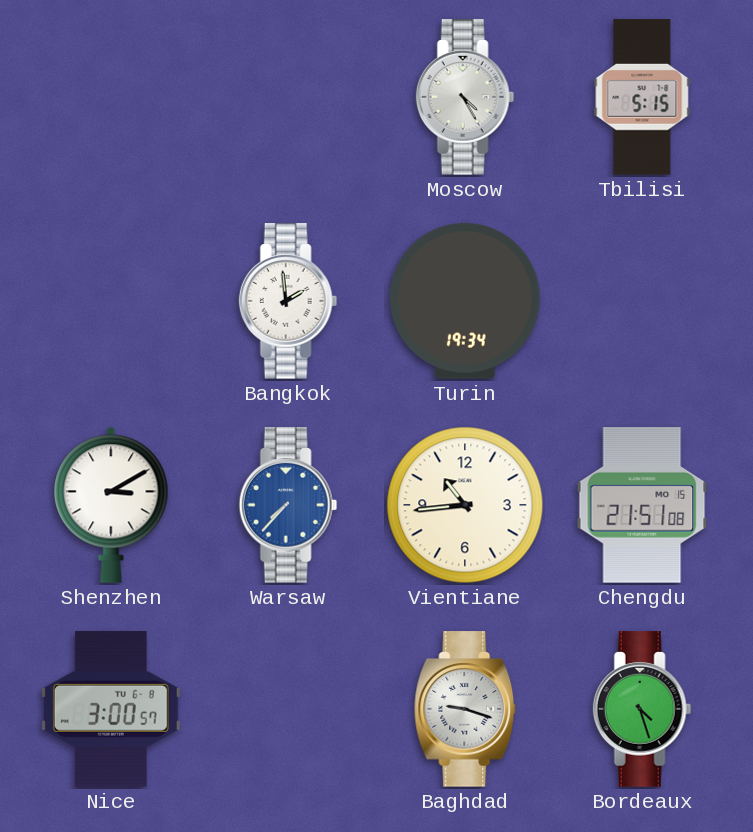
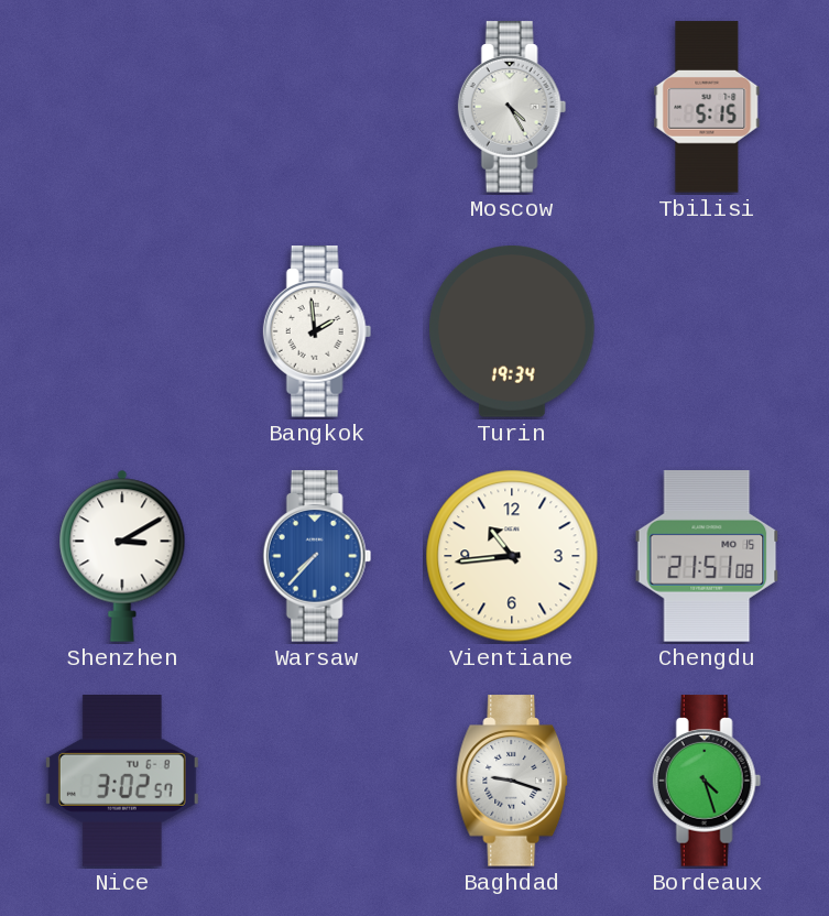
Nice: 3:00 -> 3:02
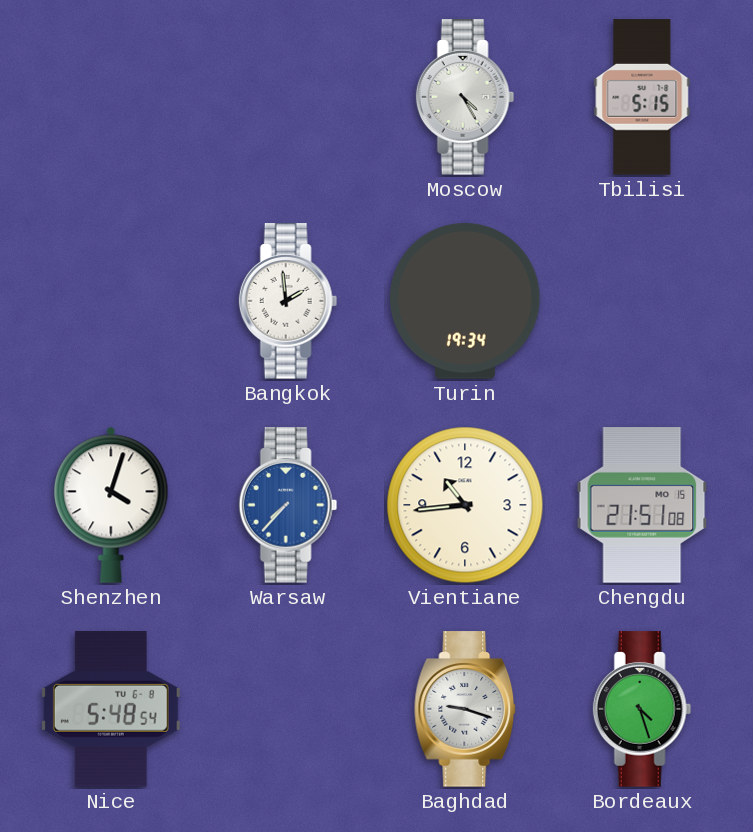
Shenzhen: 3:10 -> 4:03
Nice: 3:02 -> 5:48
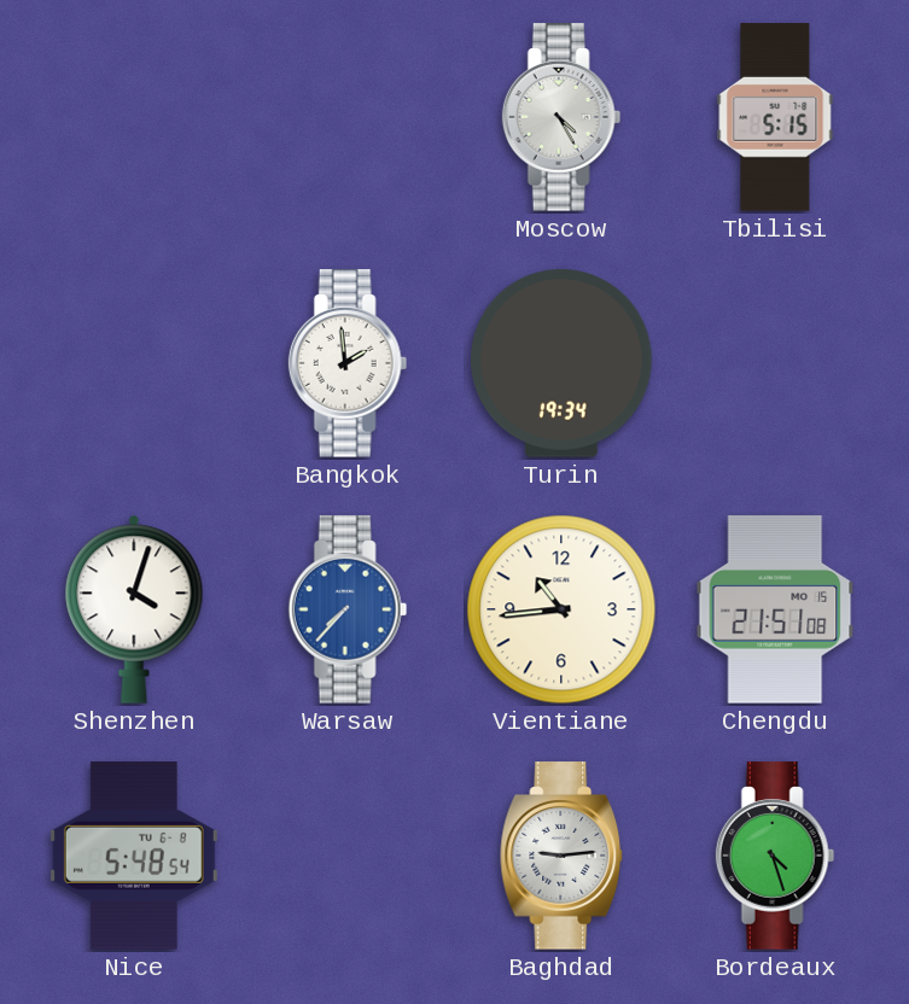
Baghdad: 9:18 -> 9:14
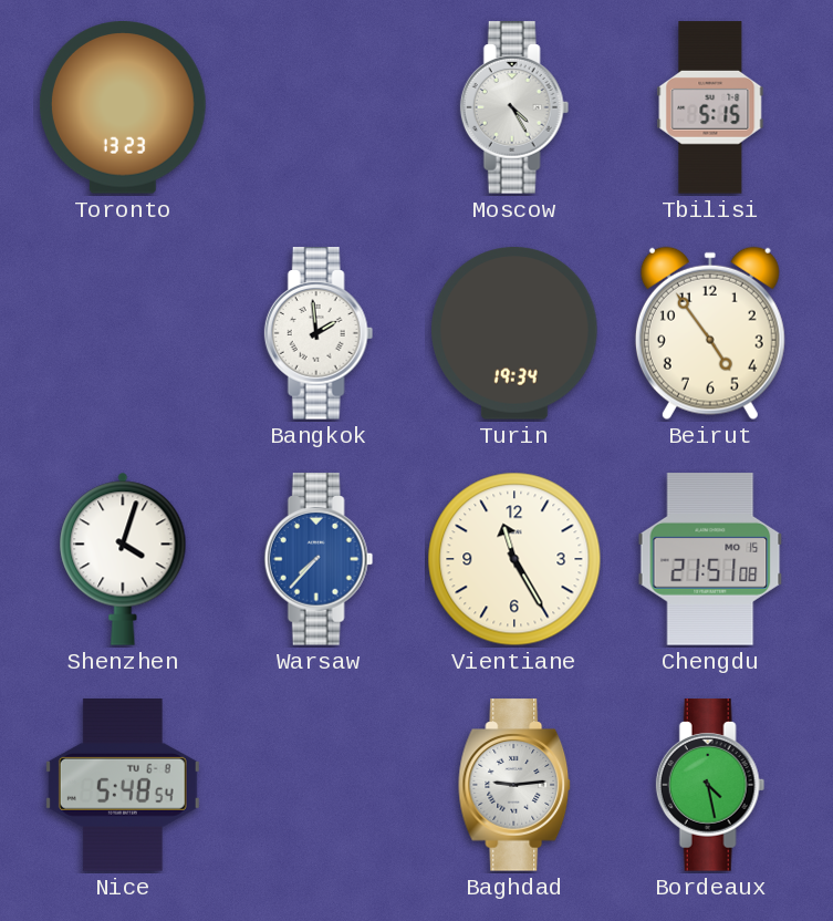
Toronto: none -> 13:23
Beirut: none -> 4:54
Vientiane: 10:44 -> 11:25
Bordeaux: 4:27 -> 4:28
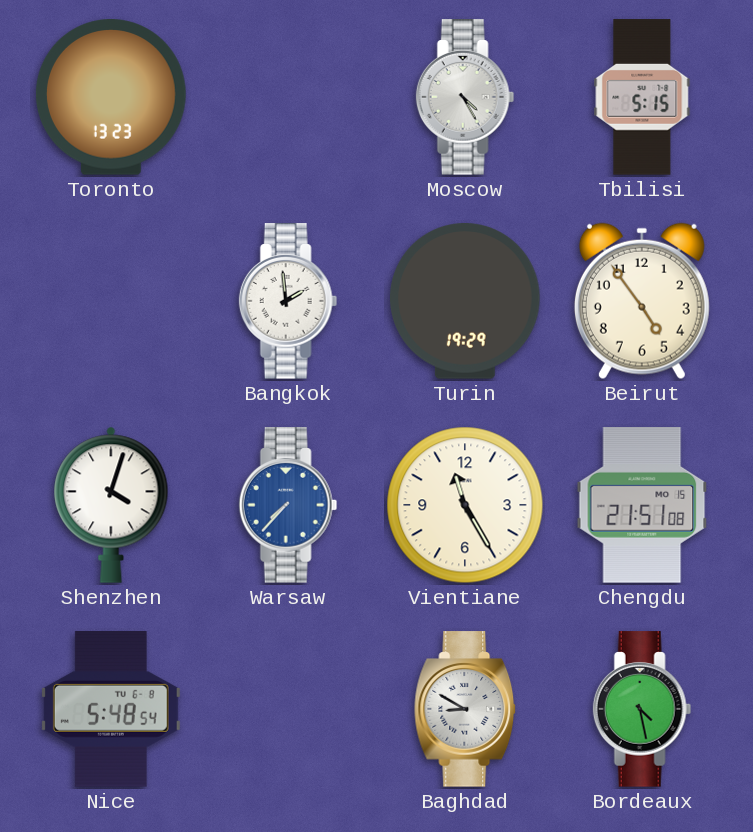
Turin: 19:34 -> 19:29
Baghdad: 9:14 -> 8:50
